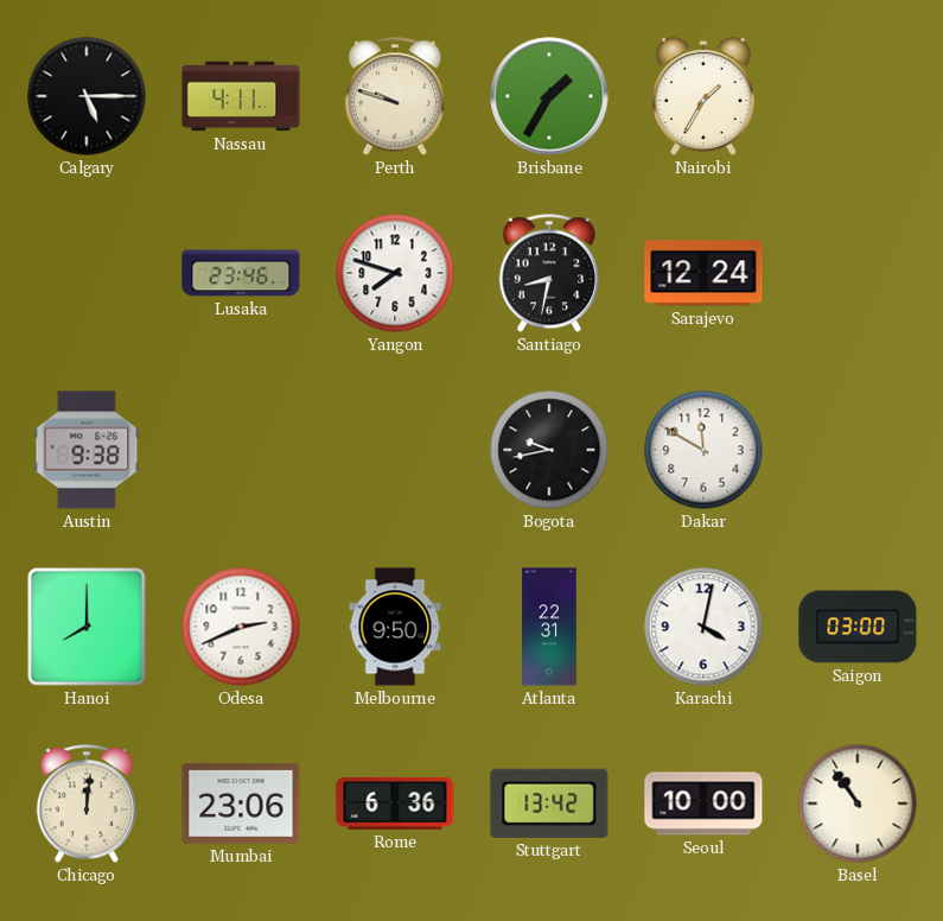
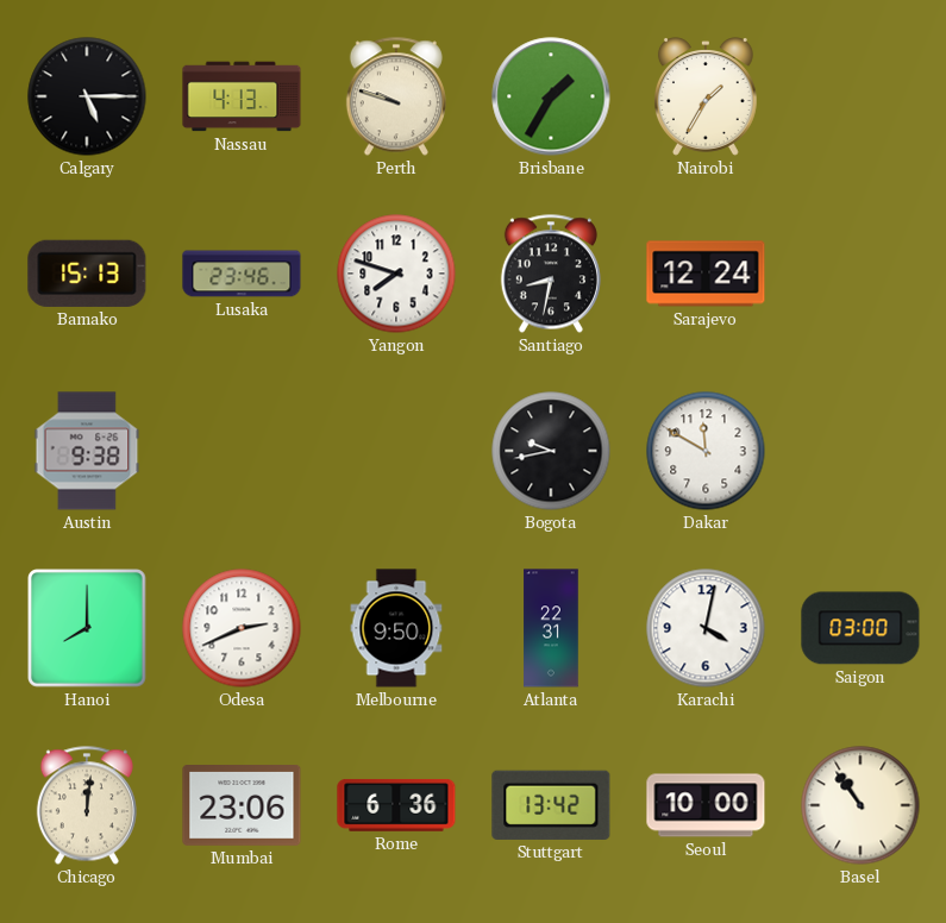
Nassau: 4:11 -> 4:13
Bamako: none -> 15:13
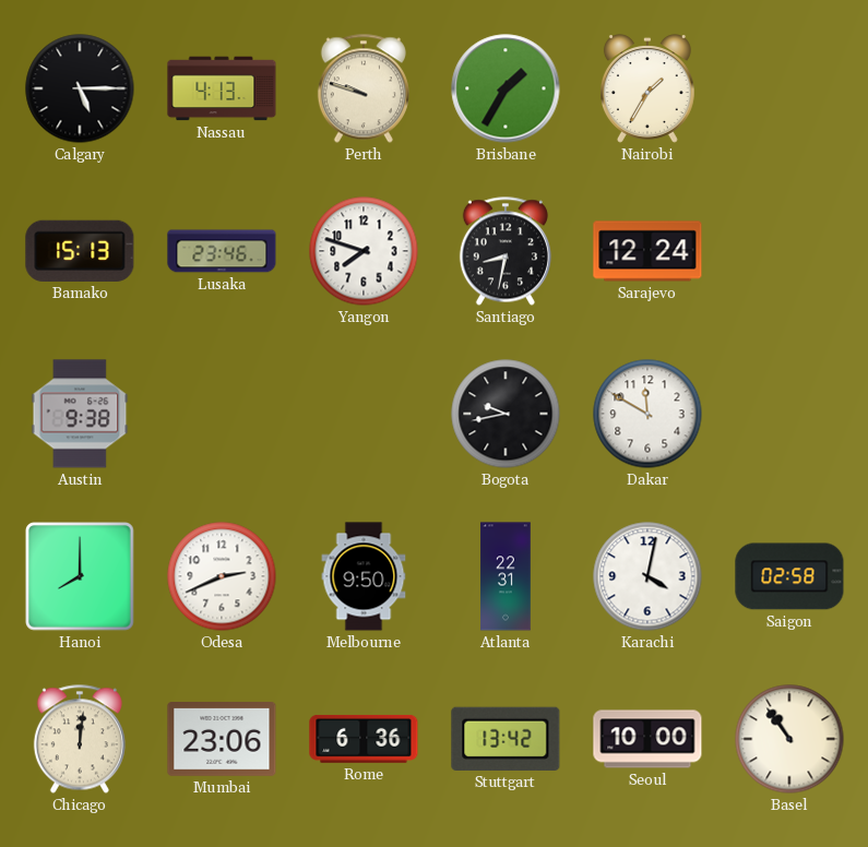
Saigon: 03:00 -> 02:58
